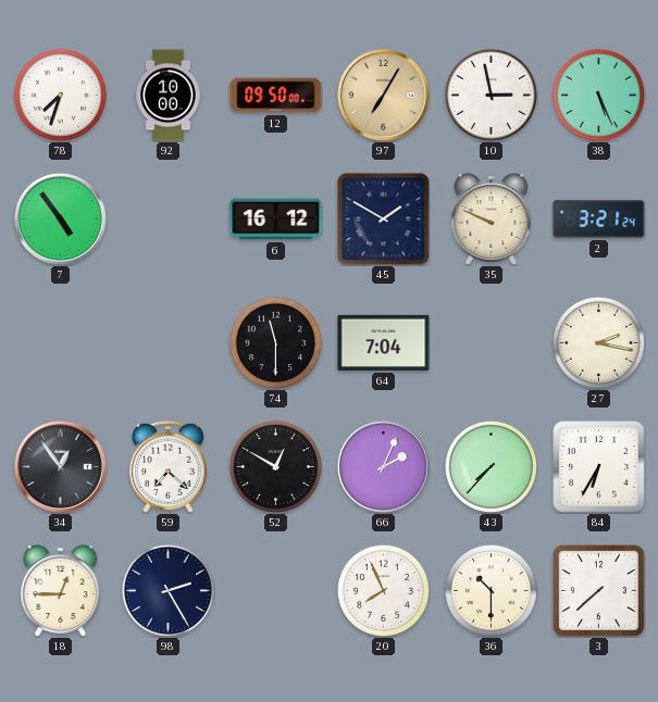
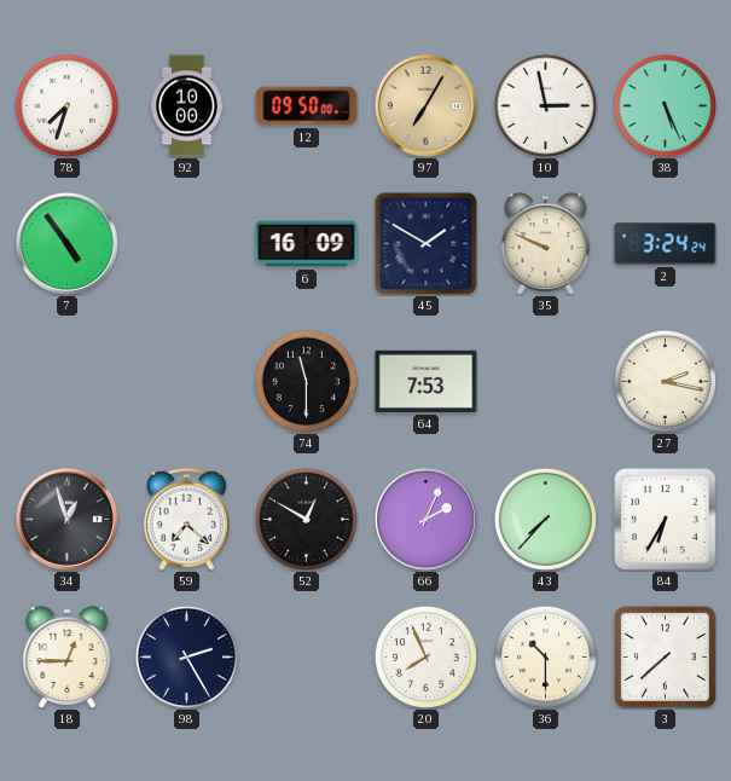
6: 16:12 -> 16:09
2: 3:21 -> 3:24
64: 7:04 -> 7:53
34: 12:54 -> 12:57
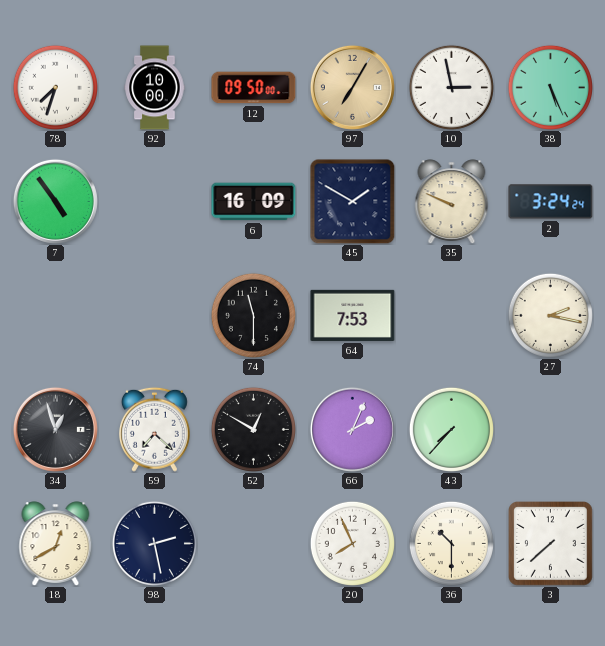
84: 6:35 -> none
18: 12:45 -> 12:40
98: 2:25 -> 2:28
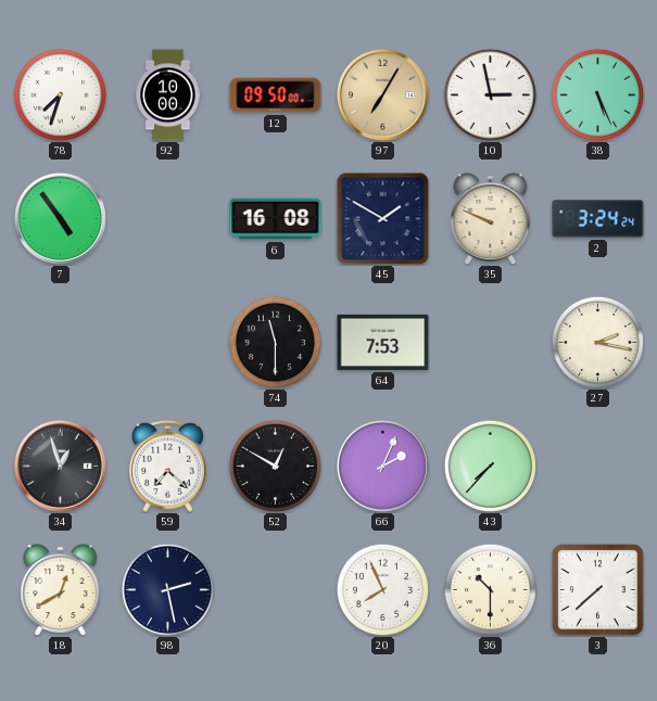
6: 16:09 -> 16:08
